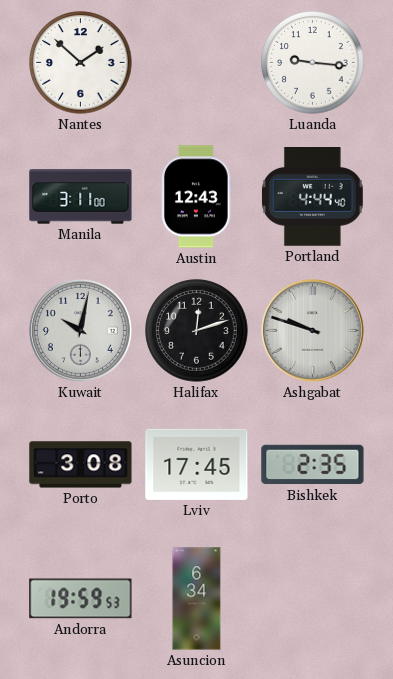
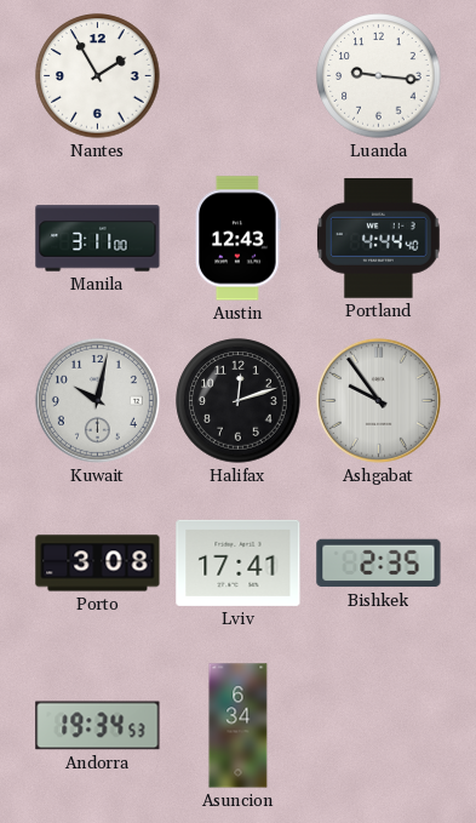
Nantes: 1:52 -> 1:55
Ashgabat: 9:48 -> 9:54
Lviv: 17:45 -> 17:41
Andorra: 19:59 -> 19:34
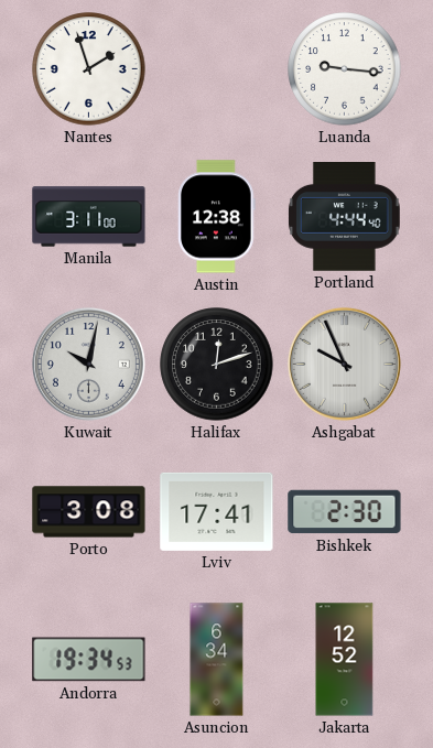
Nantes: 1:55 -> 1:57
Austin: 12:43 -> 12:38
Ashgabat: 9:54 -> 9:56
Bishkek: 2:35 -> 2:30
Jakarta: none -> 12:52
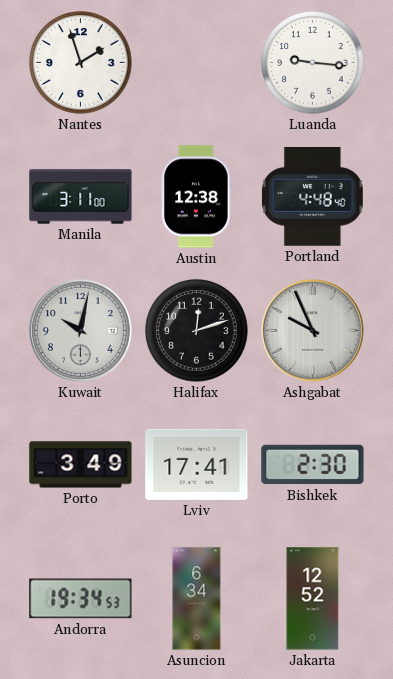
Portland: 4:44 -> 4:48
Porto: 3:08 -> 3:49
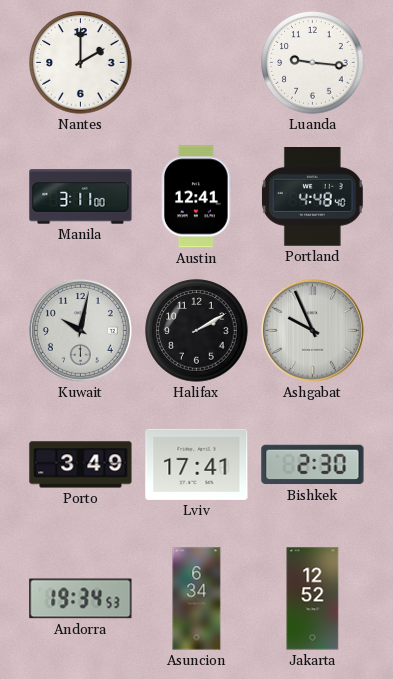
Nantes: 1:57 -> 2:00
Austin: 12:38 -> 12:41
Halifax: 12:12 -> 2:10
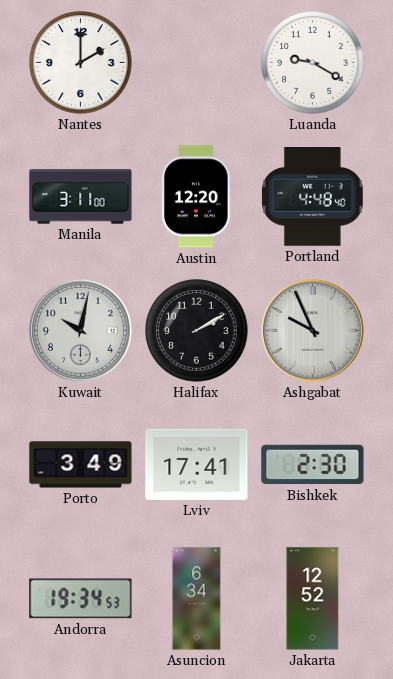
Luanda: 9:16 -> 9:20
Austin: 12:41 -> 12:20
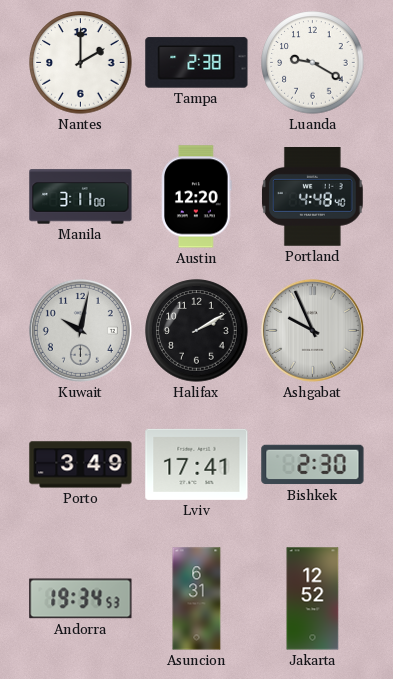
Tampa: none -> 2:38
Asuncion: 6:34 -> 6:31
